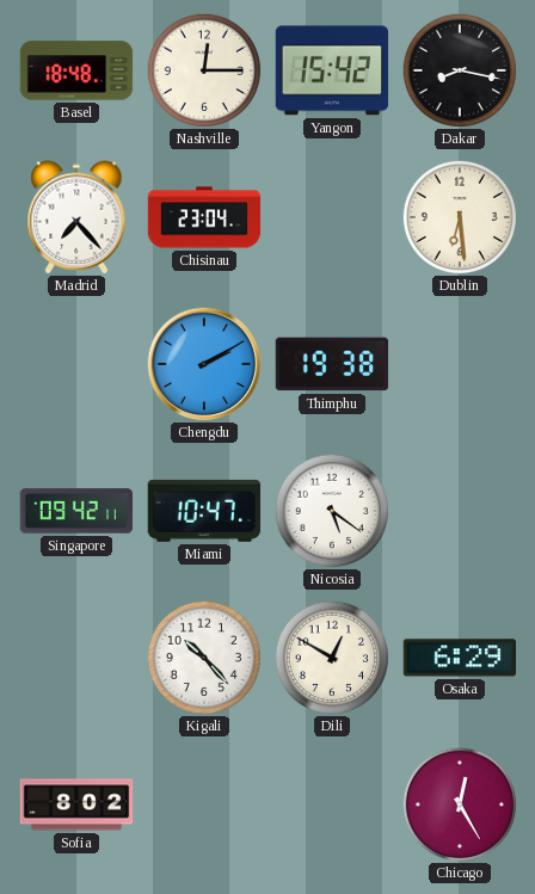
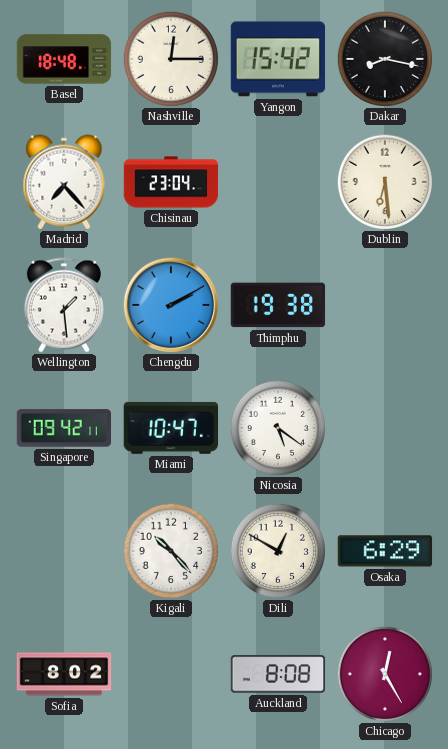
Wellington: none -> 1:29
Auckland: none -> 8:08
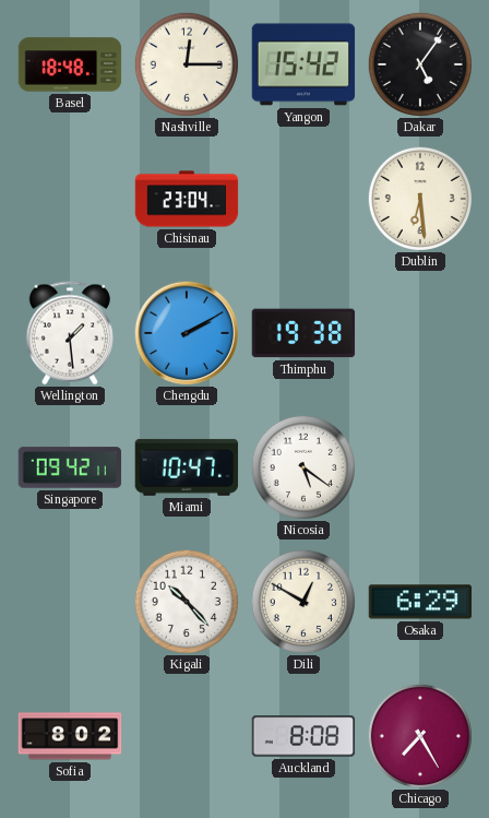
Dakar: 8:17 -> 5:06
Madrid: 7:23 -> none
Chicago: 12:25 -> 7:25
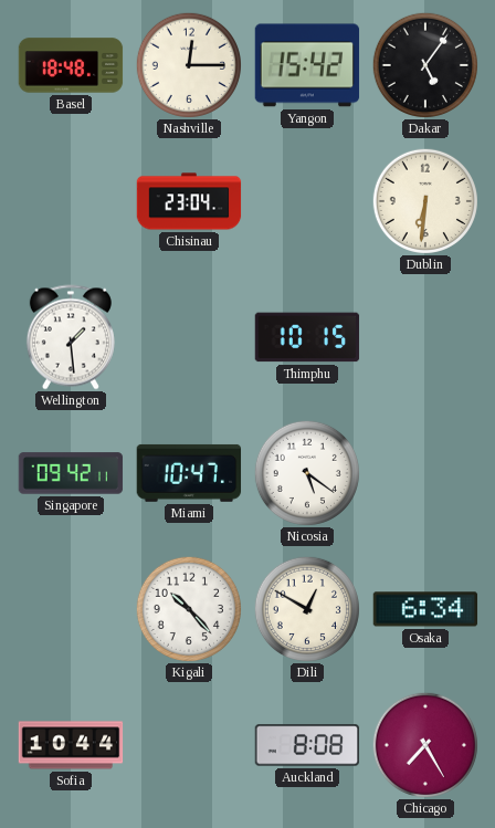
Dublin: 6:29 -> 6:31
Chengdu: 2:10 -> none
Thimphu: 19:38 -> 10:15
Osaka: 6:29 -> 6:34
Sofia: 8:02 -> 10:44
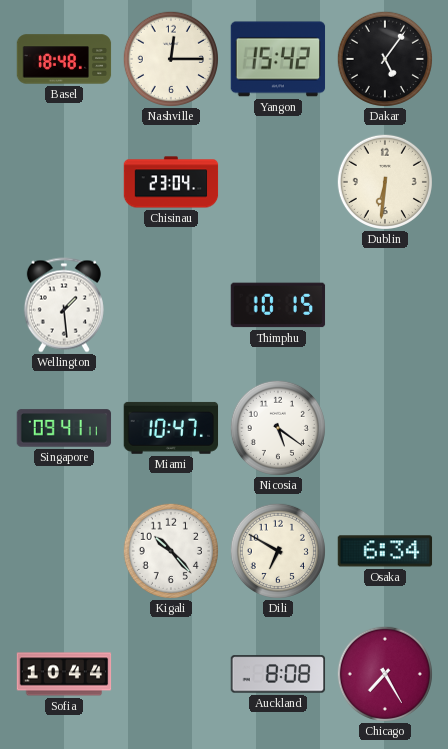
Singapore: 09:42 -> 09:41
Dili: 12:50 -> 6:50
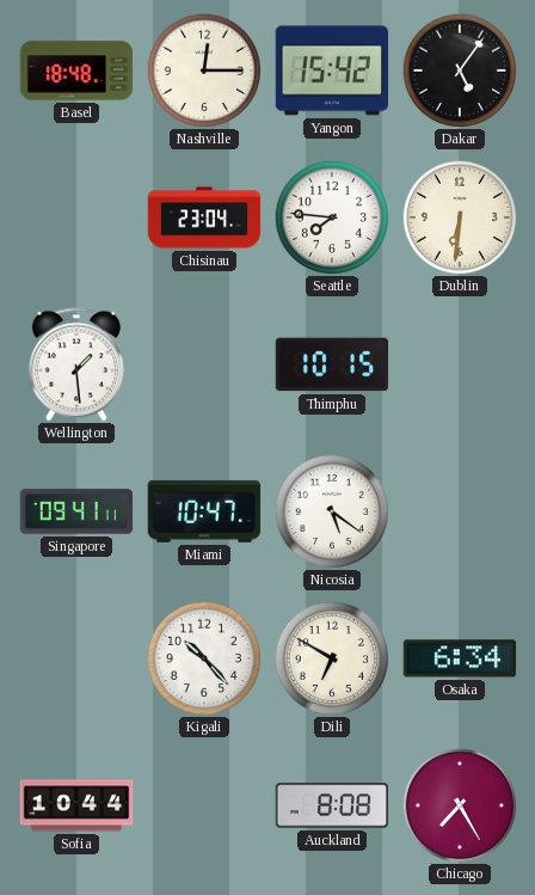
Seattle: none -> 7:46
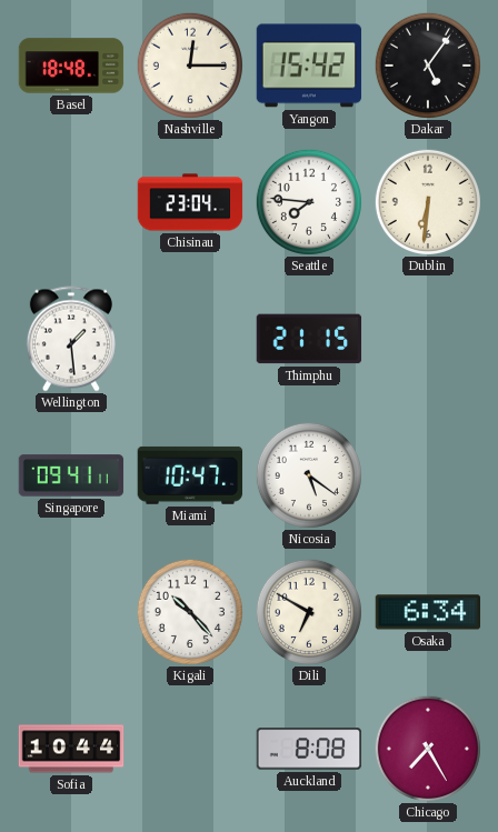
Thimphu: 10:15 -> 21:15
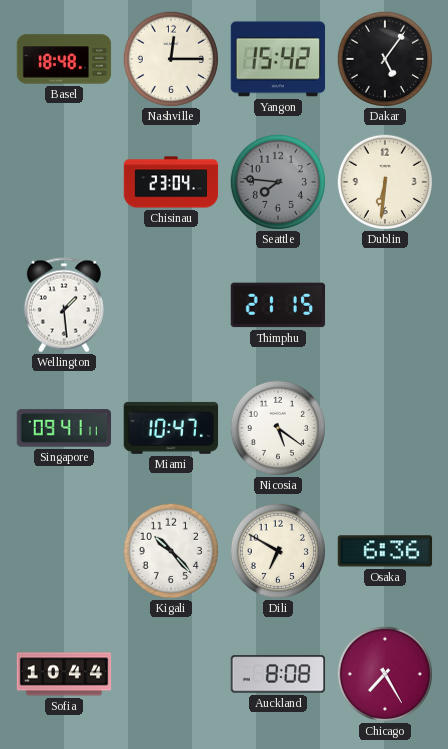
Seattle dial: white -> grey
Osaka: 6:34 -> 6:36
